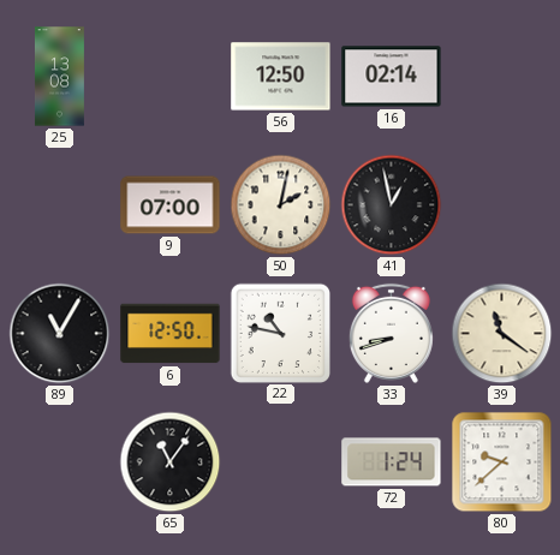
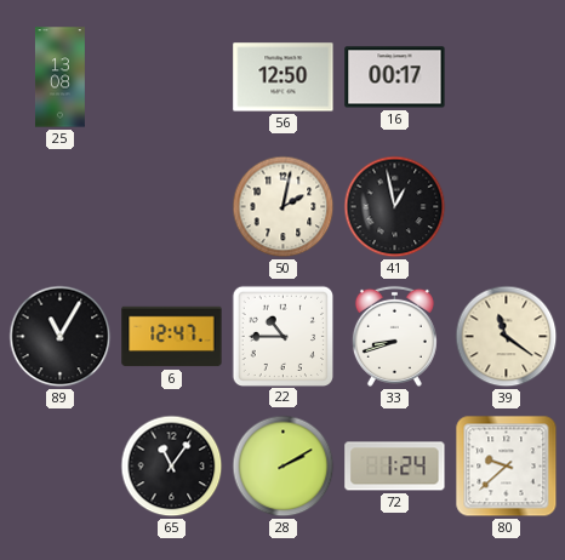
16: 02:14 -> 00:17
9: 07:00 -> none
6: 12:50 -> 12:47
22: 10:47 -> 10:45
28: none -> 2:10
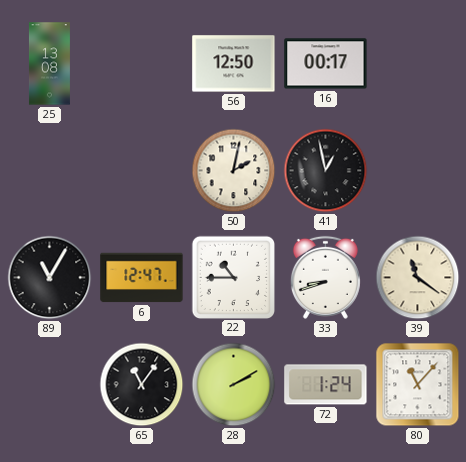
80: 9:38 -> 11:07
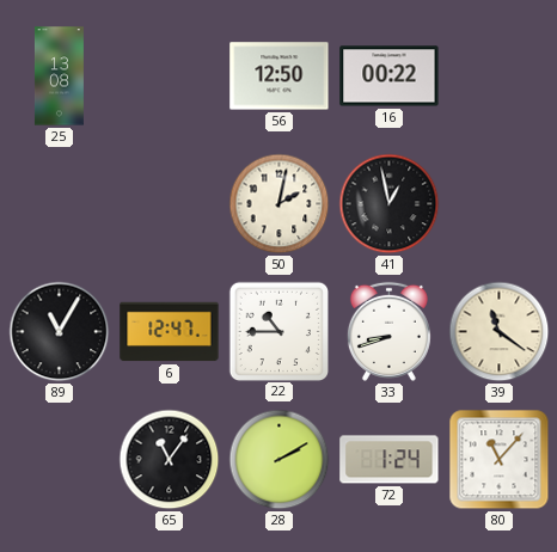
16: 00:17 -> 00:22
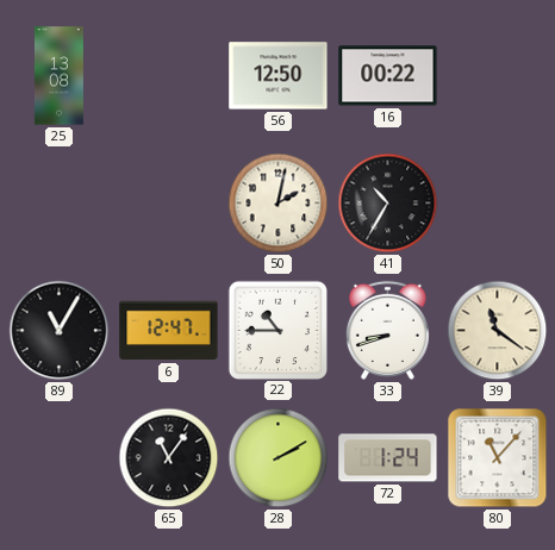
41: 12:58 -> 10:35
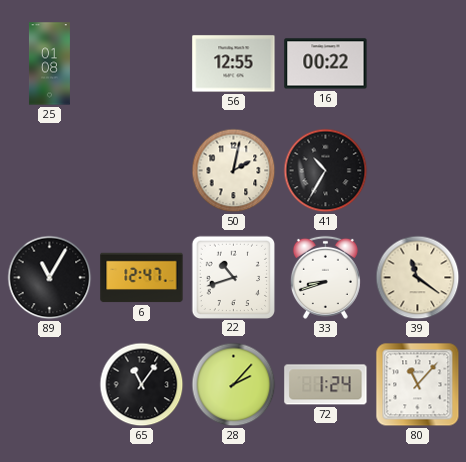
25: 13:08 -> 01:08
56: 12:50 -> 12:55
22: 10:45 -> 10:42
28: 2:10 -> 2:07
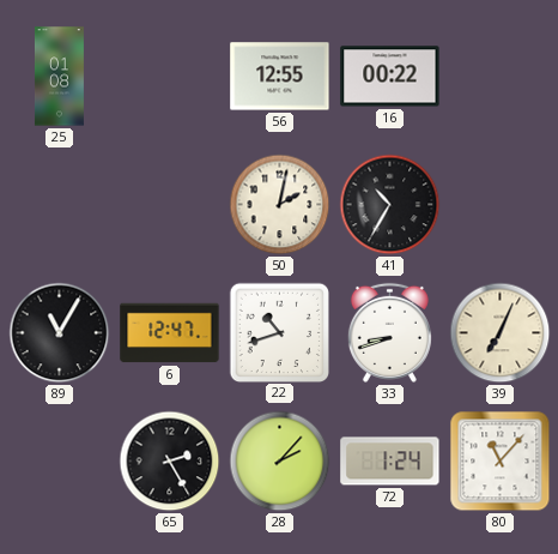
39: 11:21 -> 7:04
65: 11:06 -> 2:25
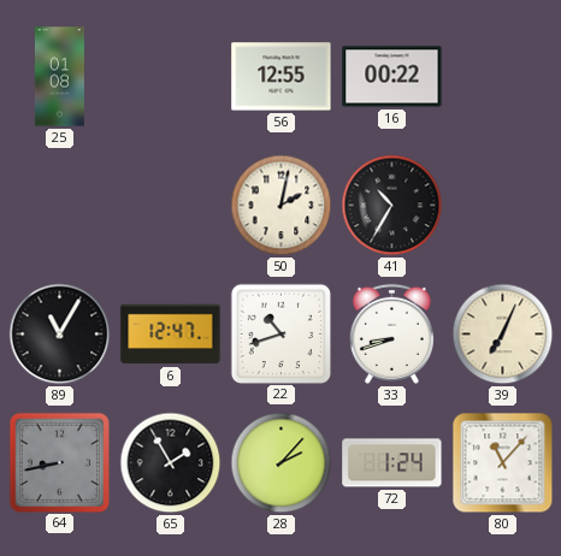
64: none -> 8:43
65: 2:25 -> 1:55
